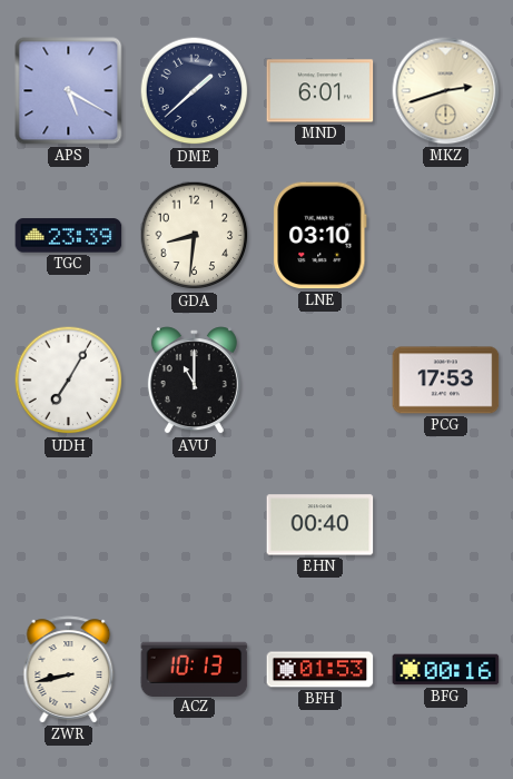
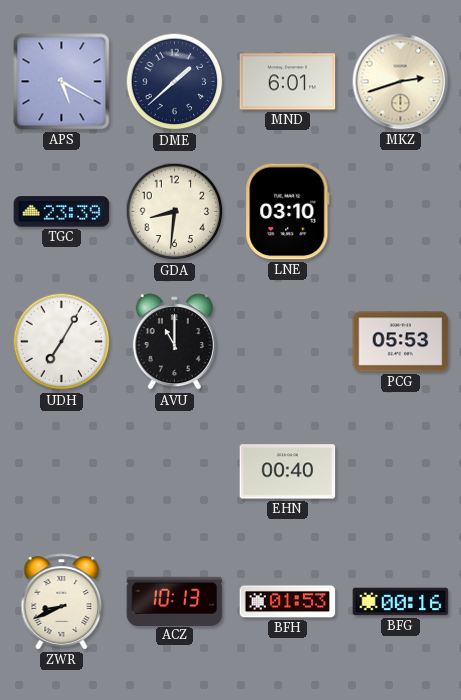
PCG: 17:53 -> 05:53
ZWR: 8:43 -> 8:41
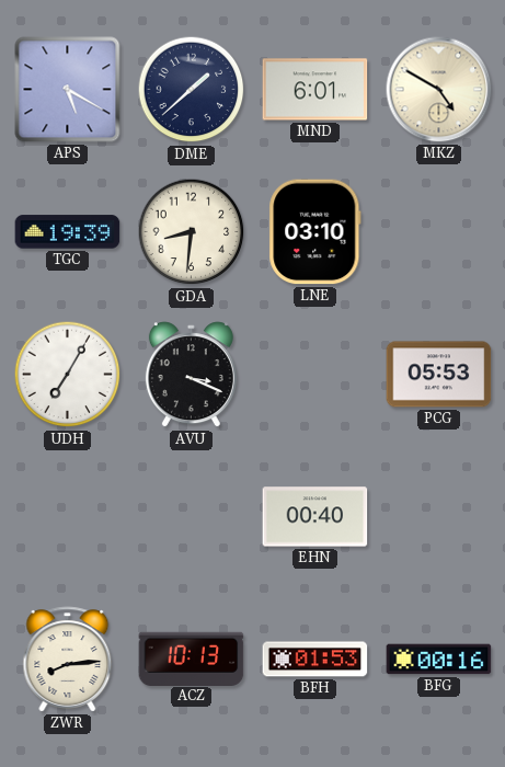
MKZ: 2:42 -> 4:50
TGC: 23:39 -> 19:39
AVU: 11:00 -> 3:19
ZWR: 8:41 -> 8:14
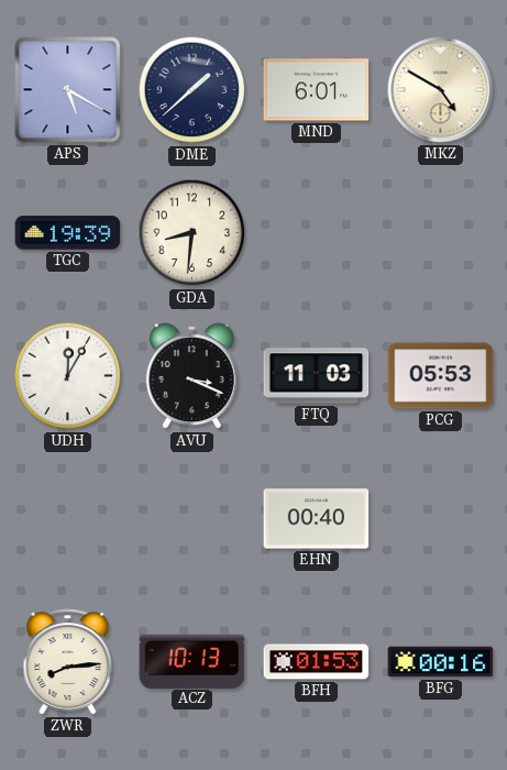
LNE: 03:10 -> none
UDH: 7:05 -> 12:05
FTQ: none -> 11:03
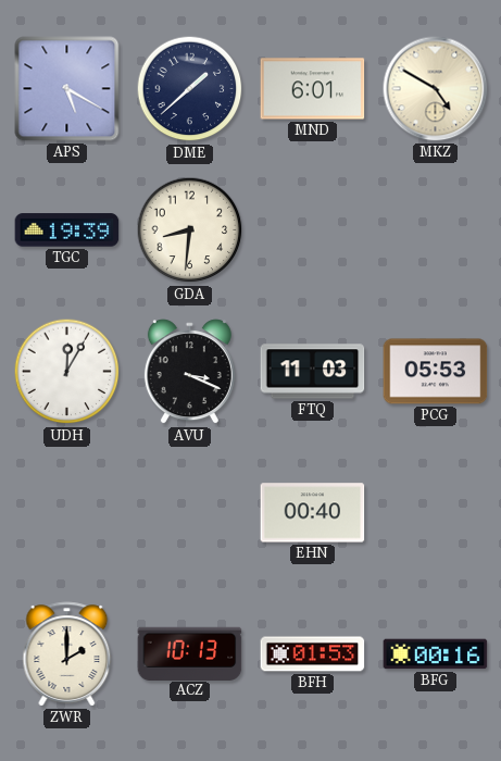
ZWR: 8:14 -> 2:00
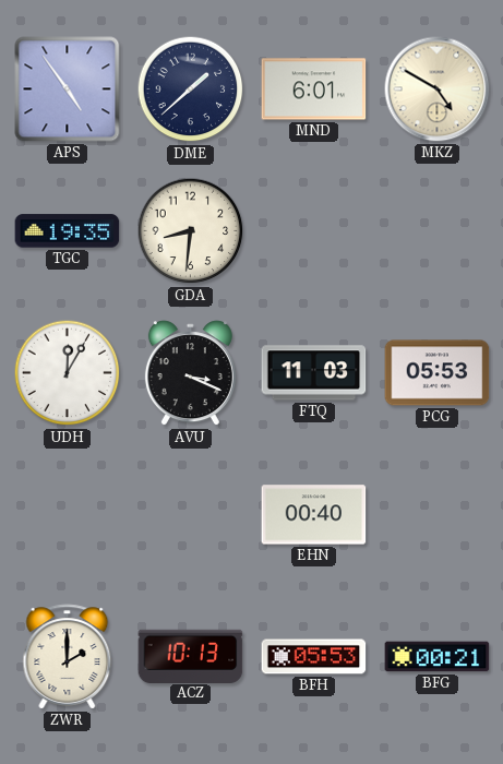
APS: 5:20 -> 4:54
TGC: 19:39 -> 19:35
BFH: 01:53 -> 05:53
BFG: 00:16 -> 00:21
